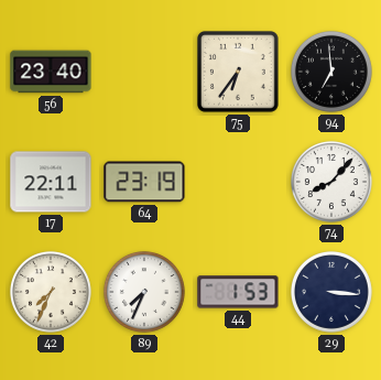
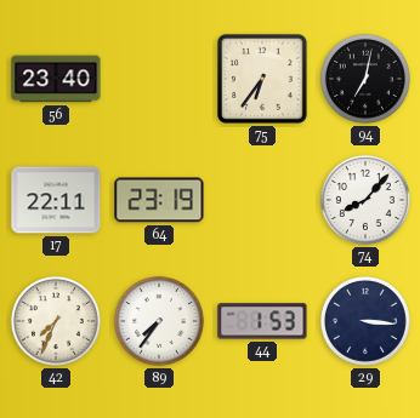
94: 6:59 -> 7:02
89: 7:34 -> 7:36
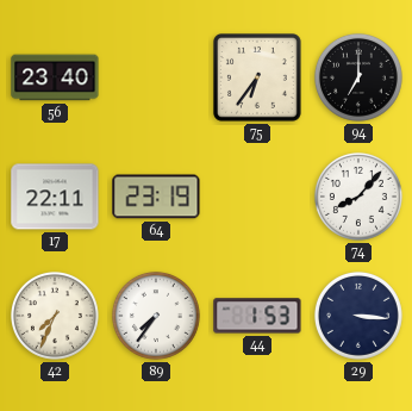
94: 7:02 -> 7:00
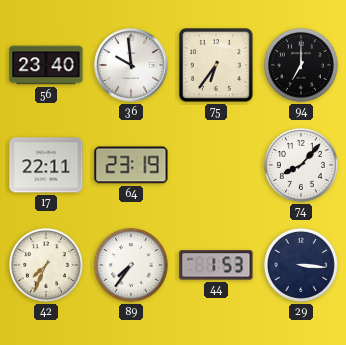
36: none -> 9:59
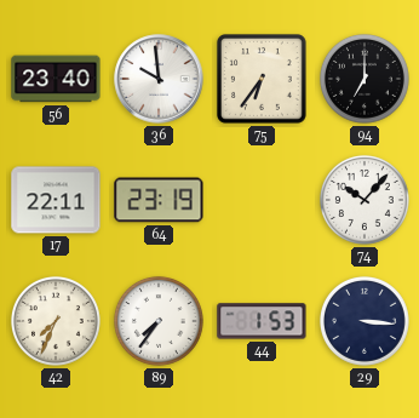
74: 8:07 -> 10:07
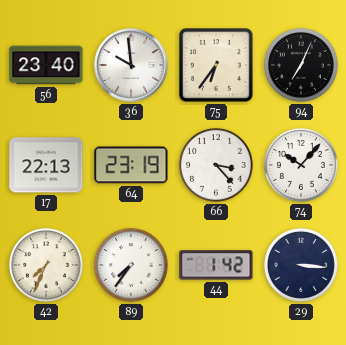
94: 7:00 -> 7:04
17: 22:11 -> 22:13
66: none -> 3:23
44: 1:53 -> 1:42
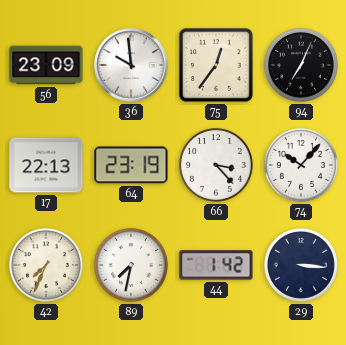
56: 23:40 -> 23:09
75: 6:36 -> 12:36
89: 7:36 -> 7:32
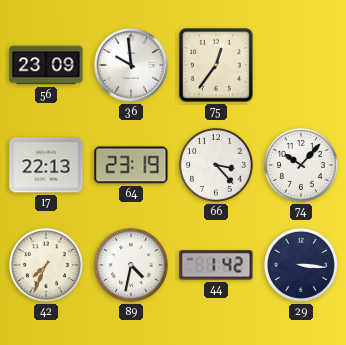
94: 7:04 -> none
89: 7:32 -> 4:32
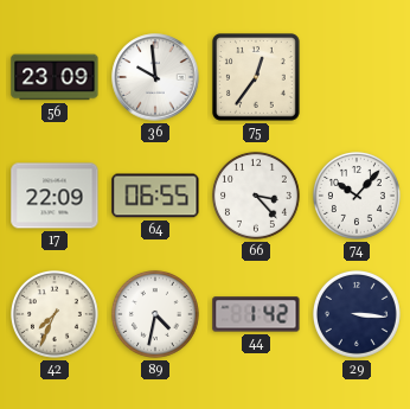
17: 22:13 -> 22:09
64: 23:19 -> 06:55
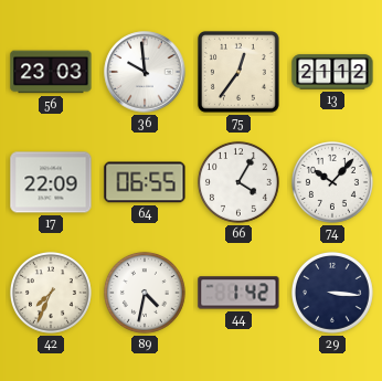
56: 23:09 -> 23:03
13: none -> 21:12
66: 3:23 -> 4:05
